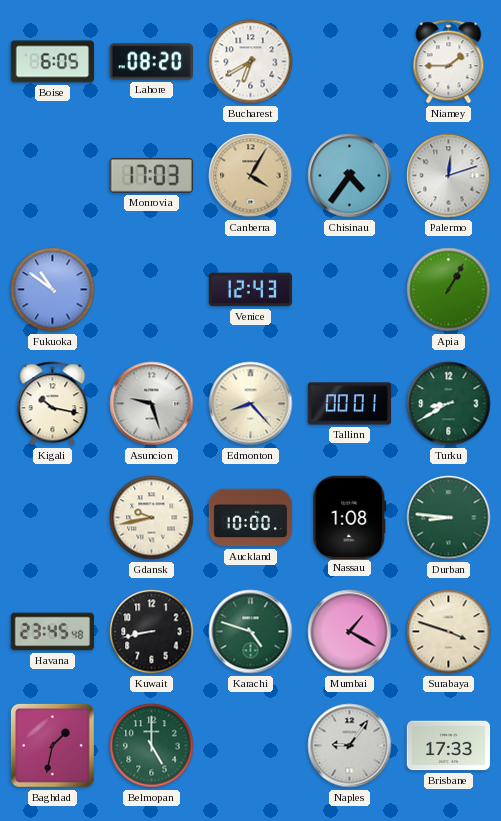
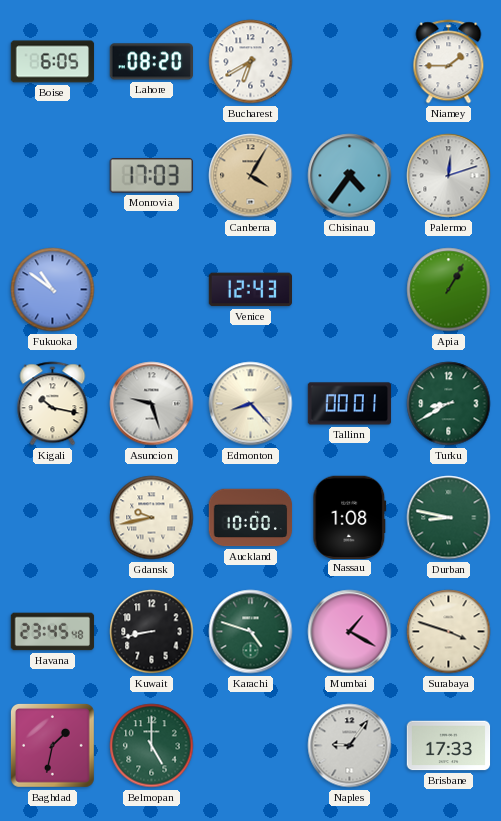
Durban: 8:46 -> 8:47
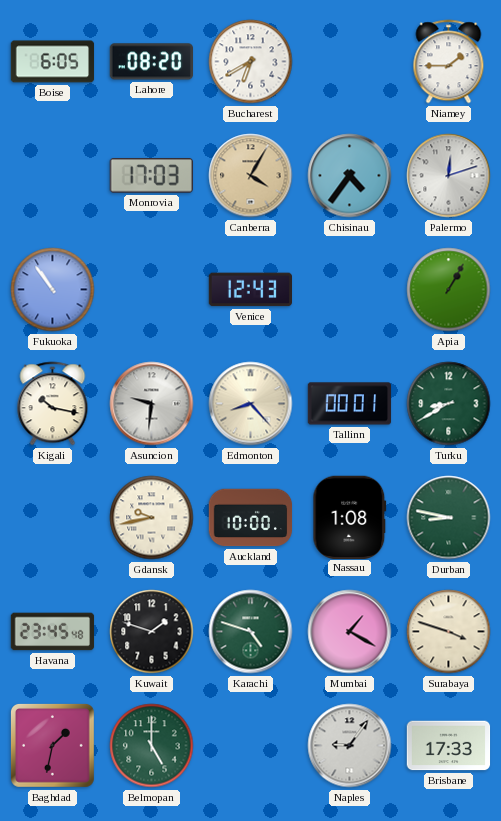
Fukuoka: 10:51 -> 10:54
Asuncion: 9:27 -> 9:31
Kuwait: 8:43 -> 1:48
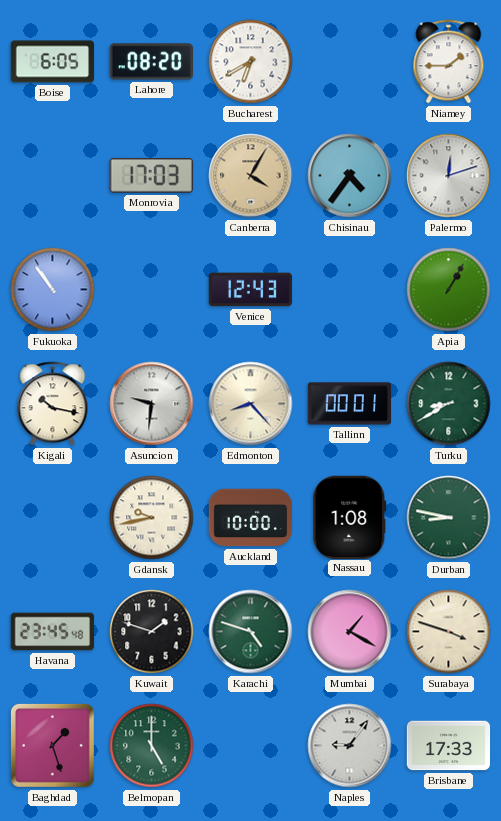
Baghdad: 1:32 -> 1:27
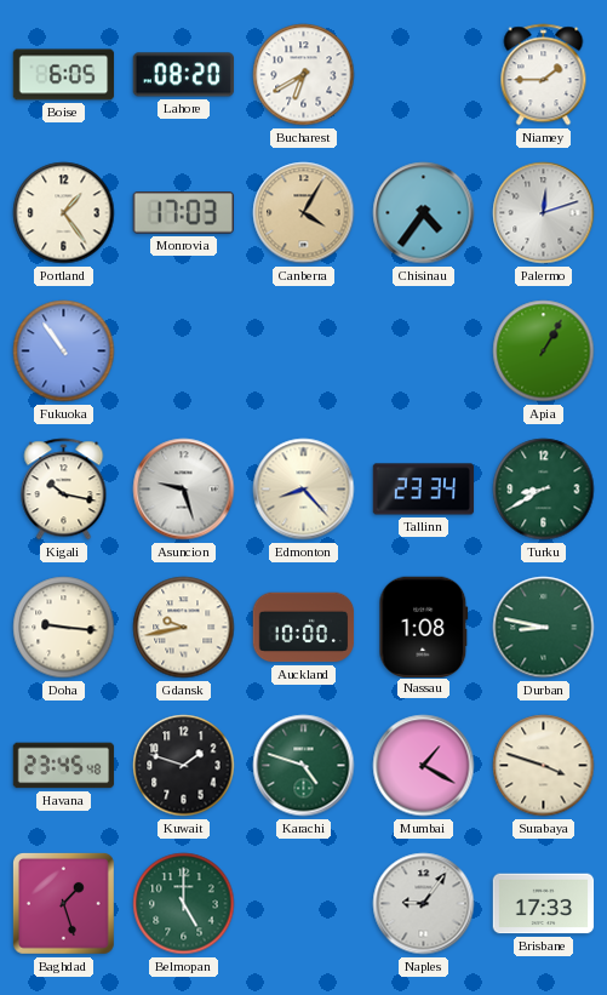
Portland: none -> 1:24
Venice: 12:43 -> none
Asuncion: 9:31 -> 9:27
Tallinn: 00:01 -> 23:34
Doha: none -> 9:16
